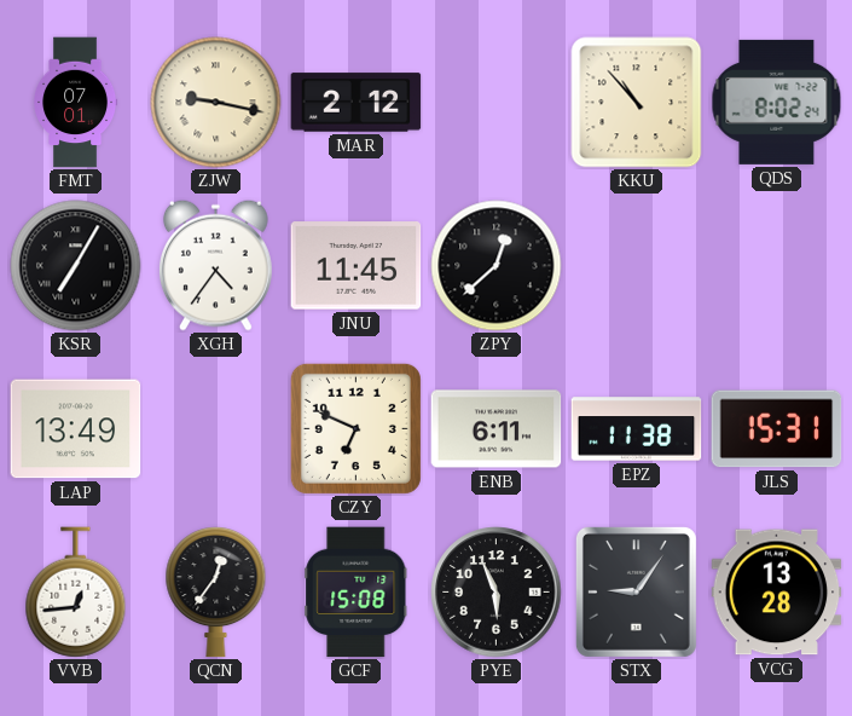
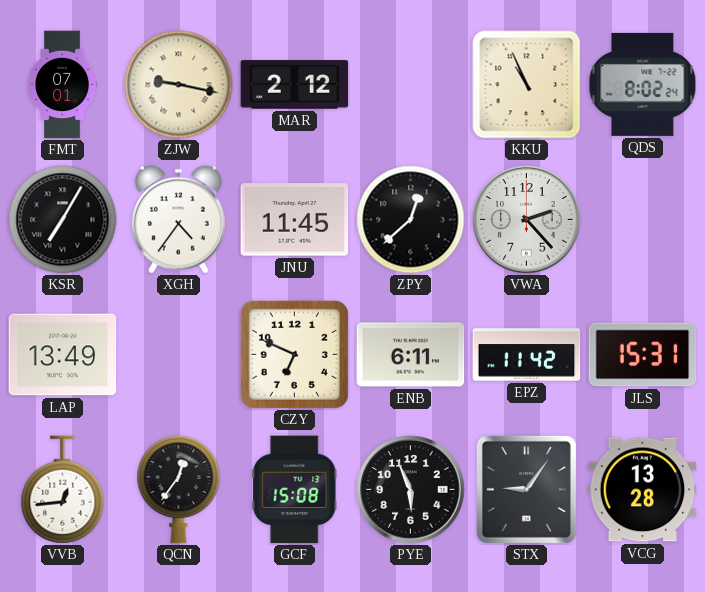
KKU: 10:53 -> 10:56
VWA: none -> 2:23
EPZ: 11:38 -> 11:42
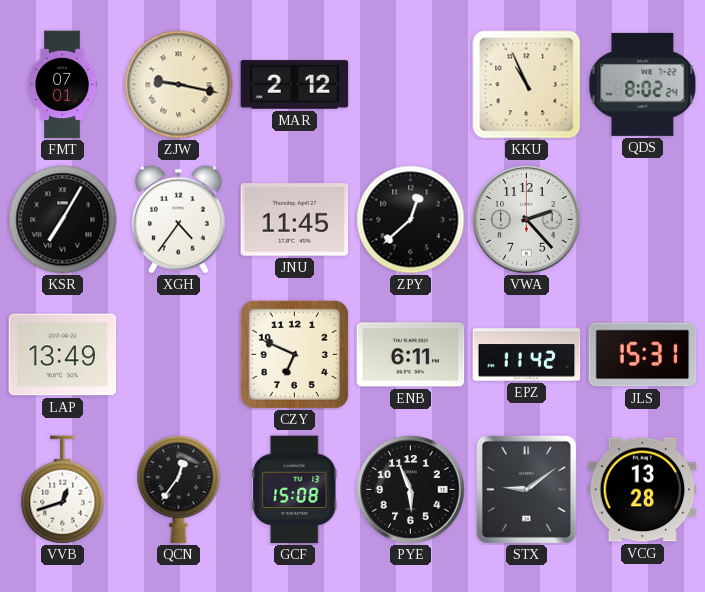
VVB: 12:44 -> 12:42
STX: 9:06 -> 9:09
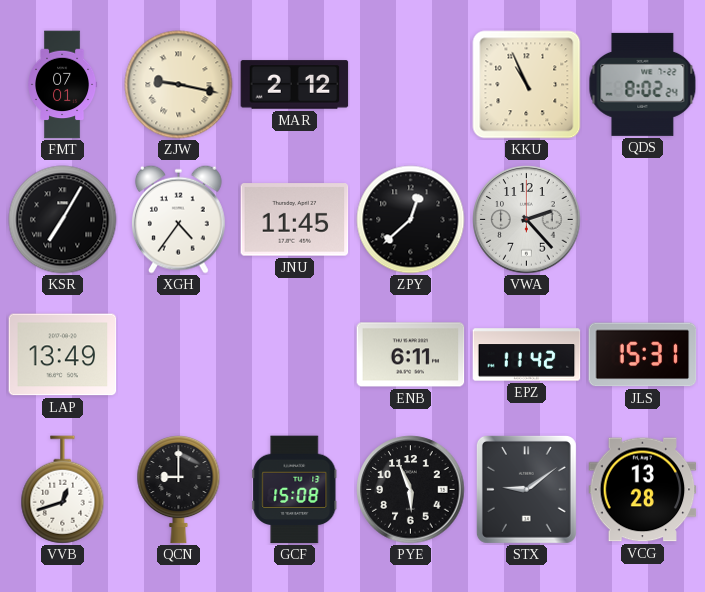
CZY: 6:49 -> none
QCN: 12:36 -> 9:00
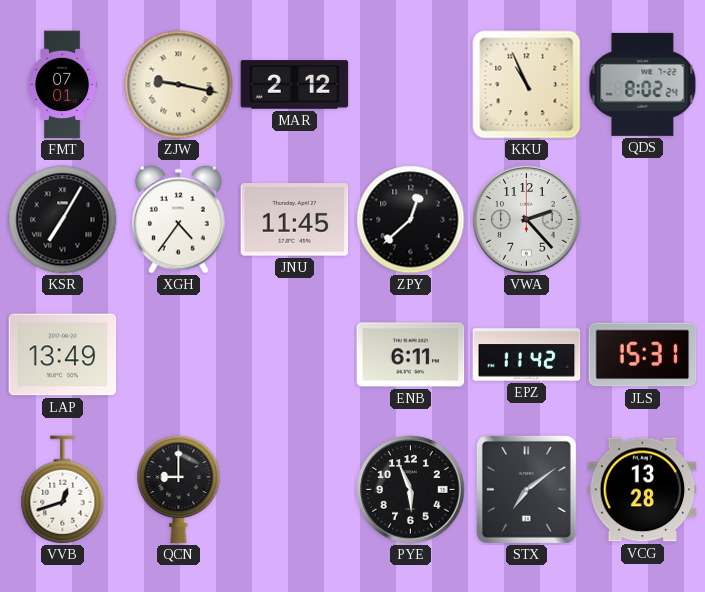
GCF: 15:08 -> none
STX: 9:09 -> 7:09
